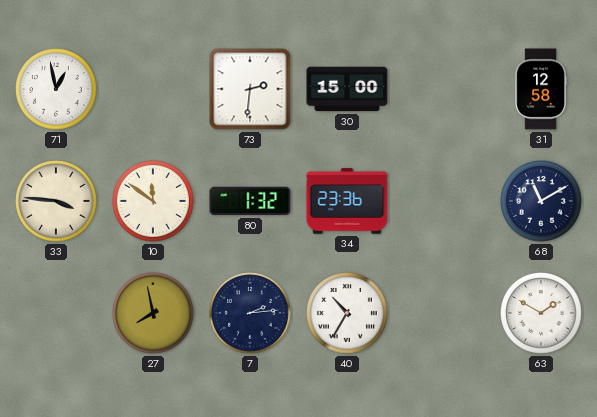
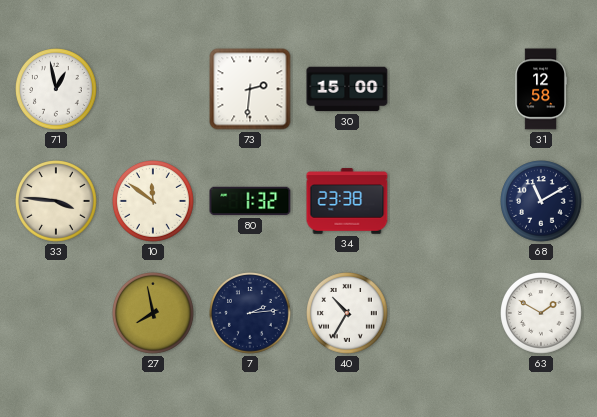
34: 23:36 -> 23:38
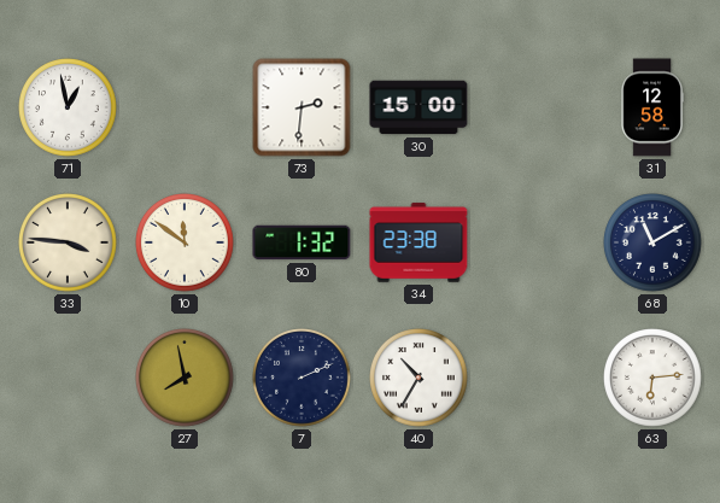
7: 2:14 -> 2:11
63: 1:50 -> 6:14
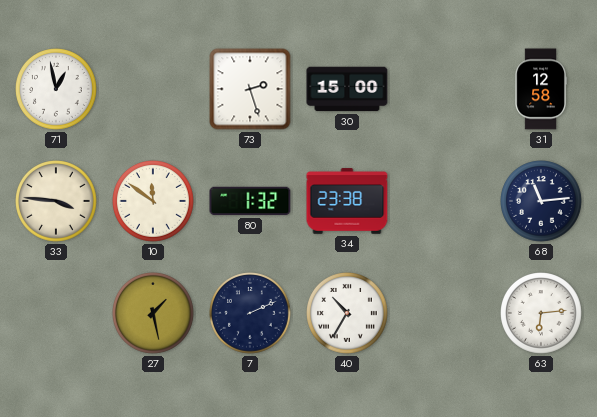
73: 2:31 -> 2:27
68: 11:10 -> 11:14
27: 7:58 -> 1:28
